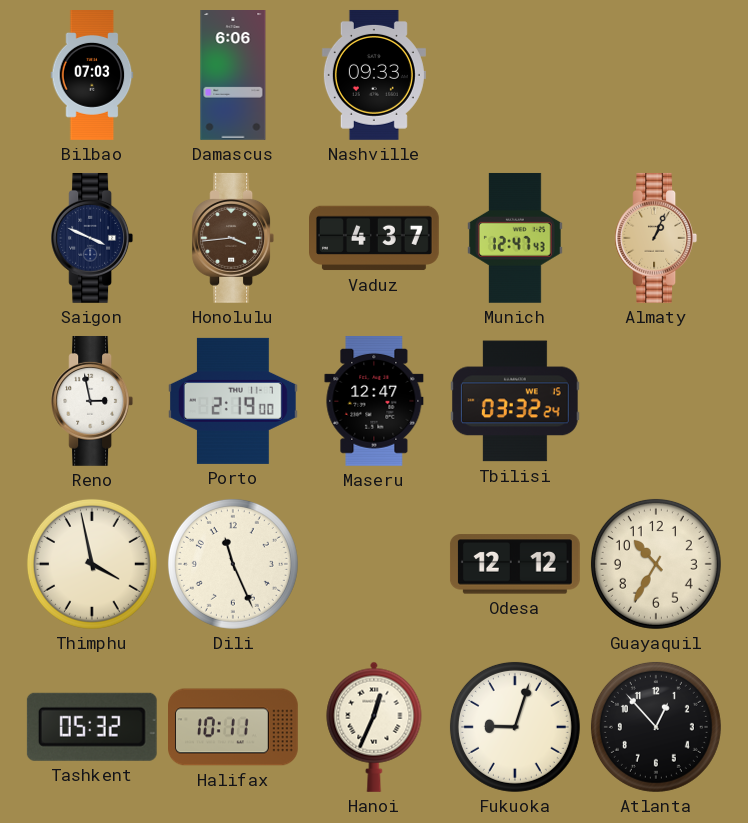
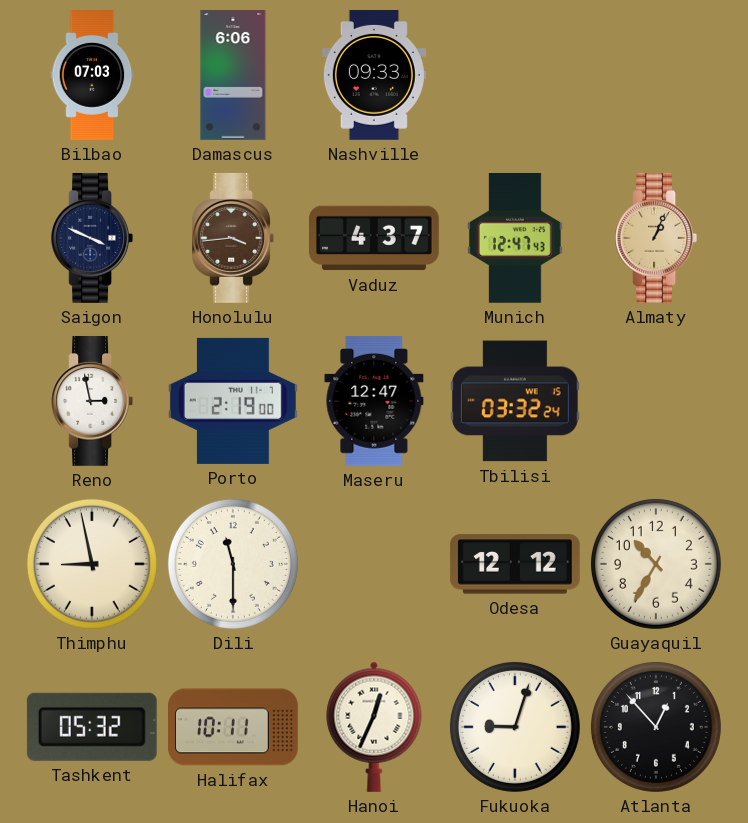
Thimphu: 3:58 -> 8:58
Dili: 11:26 -> 11:30
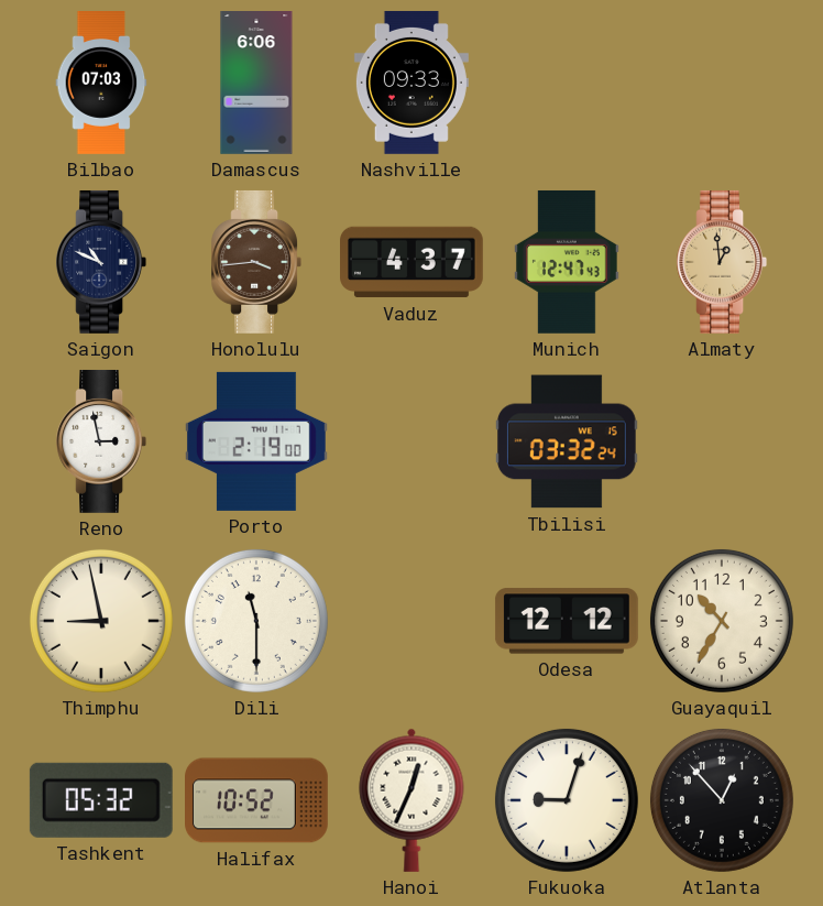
Saigon: 3:49 -> 10:49
Almaty: 1:04 -> 12:59
Maseru: 12:47 -> none
Halifax: 10:11 -> 10:52
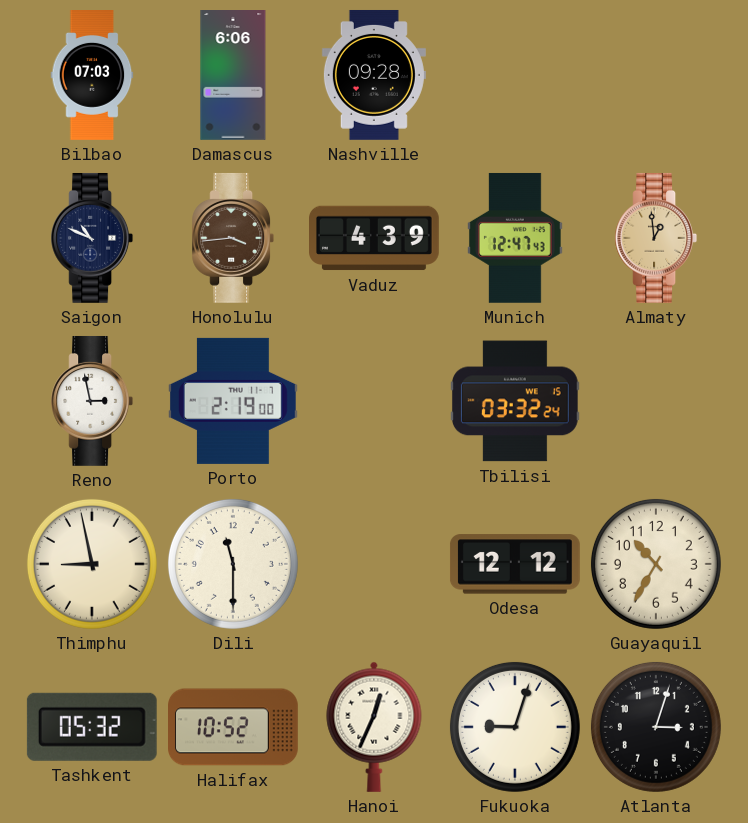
Nashville: 09:33 -> 09:28
Vaduz: 4:37 -> 4:39
Atlanta: 12:53 -> 3:03
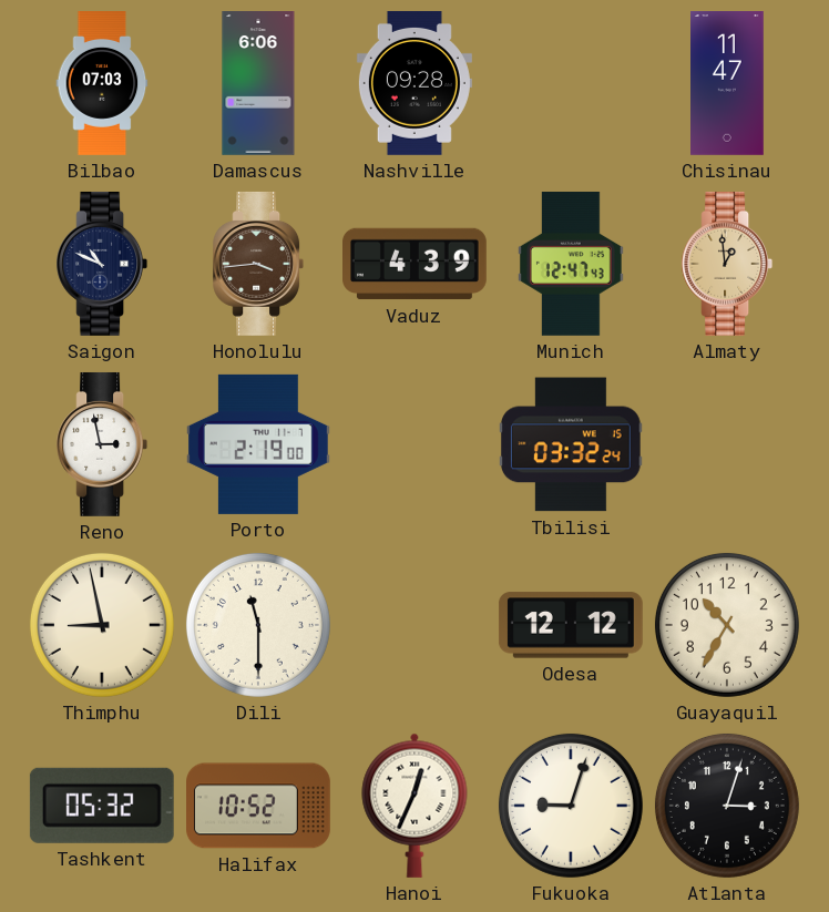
Chisinau: none -> 11:47
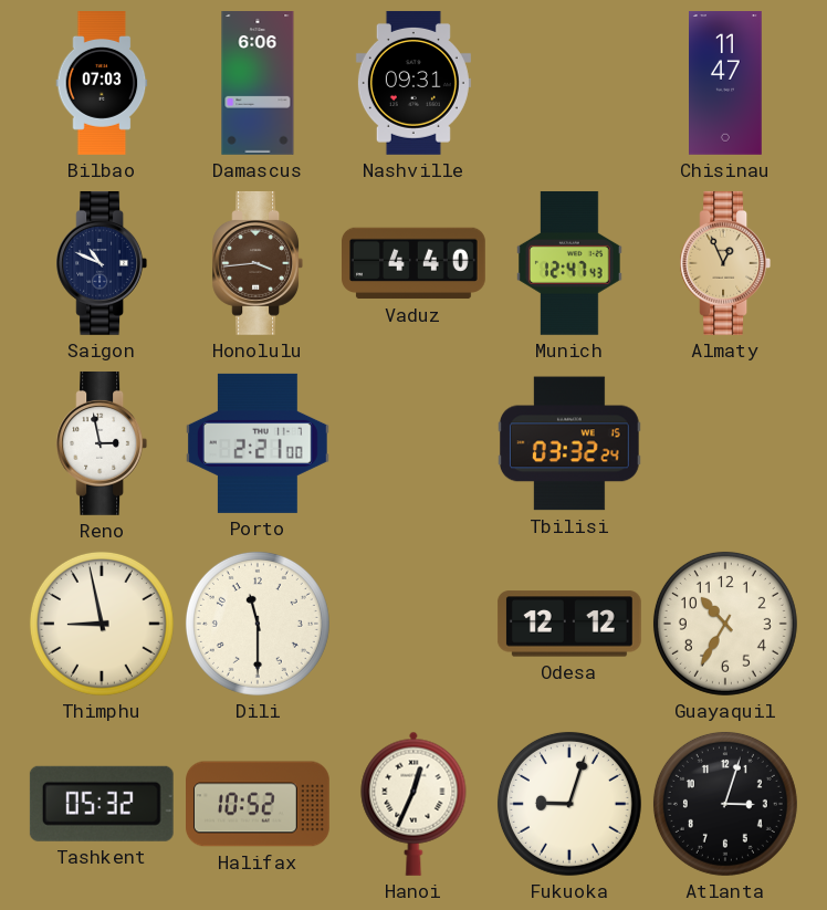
Nashville: 09:28 -> 09:31
Vaduz: 4:39 -> 4:40
Almaty: 12:59 -> 12:56
Porto: 2:19 -> 2:21
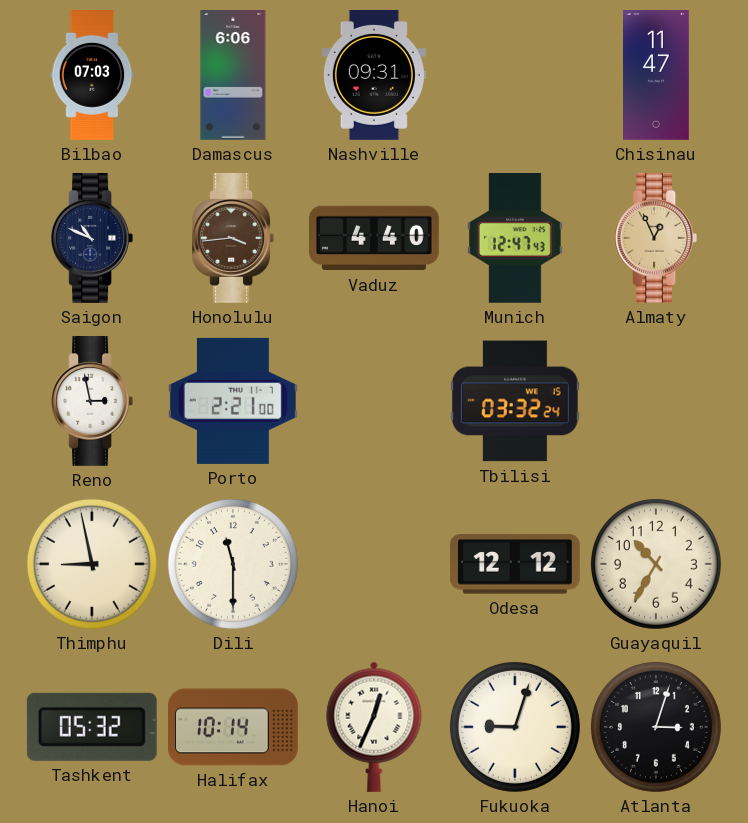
Halifax: 10:52 -> 10:14
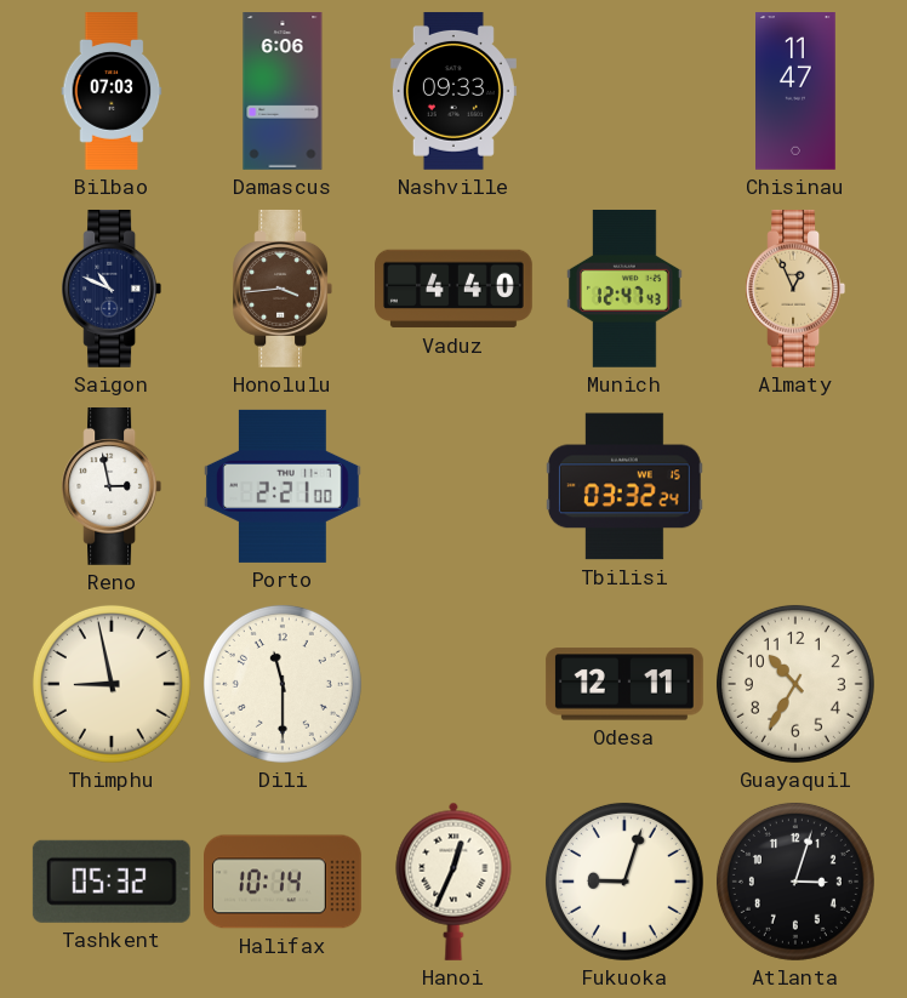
Nashville: 09:31 -> 09:33
Odesa: 12:12 -> 12:11
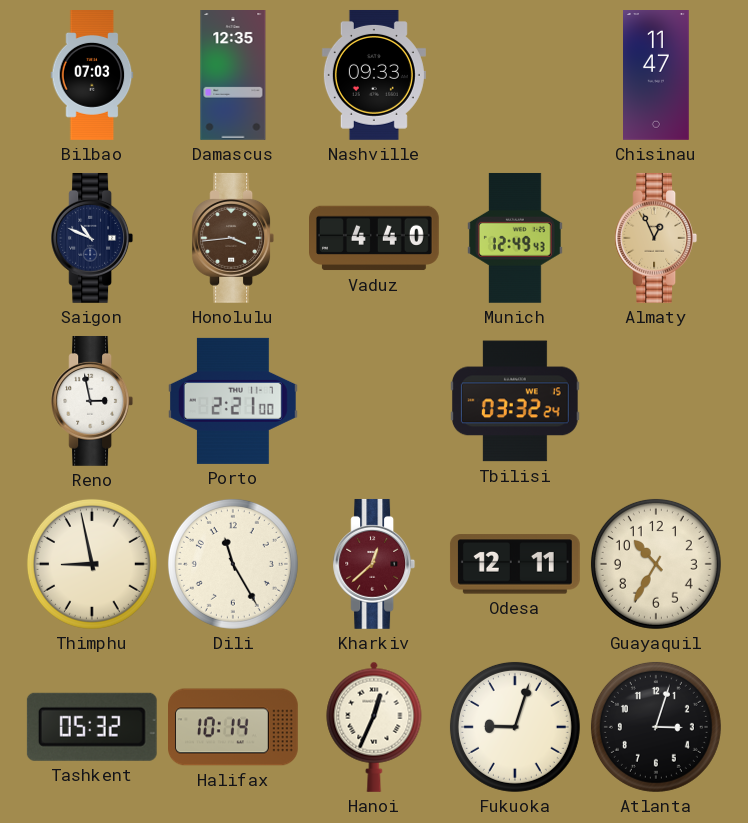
Damascus: 6:06 -> 12:35
Munich: 12:47 -> 12:49
Dili: 11:30 -> 11:25
Kharkiv: none -> 12:38
